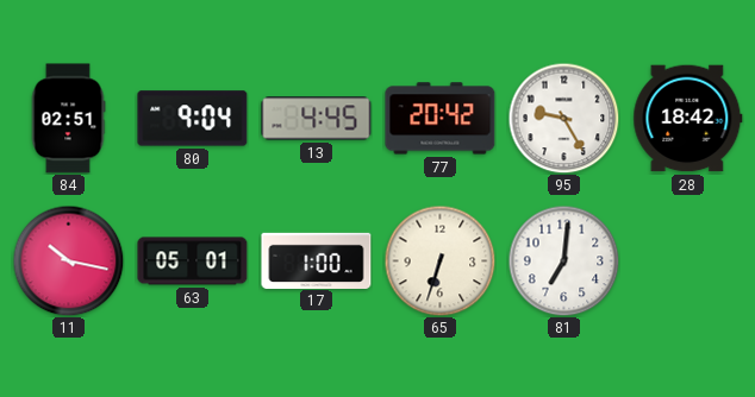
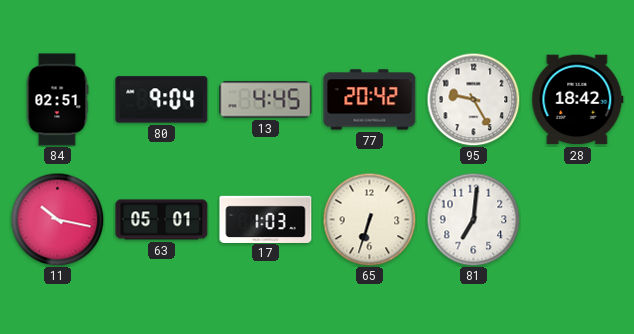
17: 1:00 -> 1:03
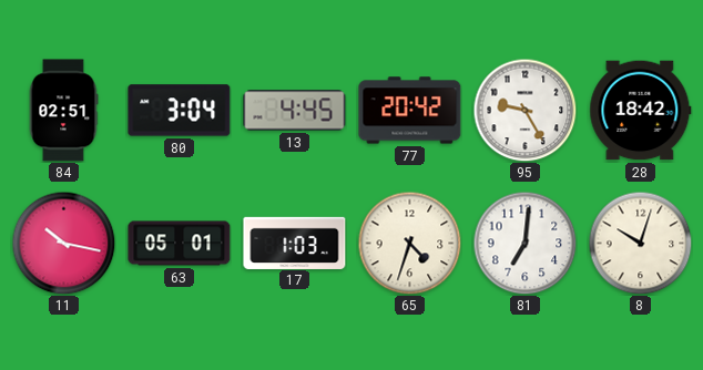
80: 9:04 -> 3:04
65: 6:33 -> 4:33
8: none -> 10:03
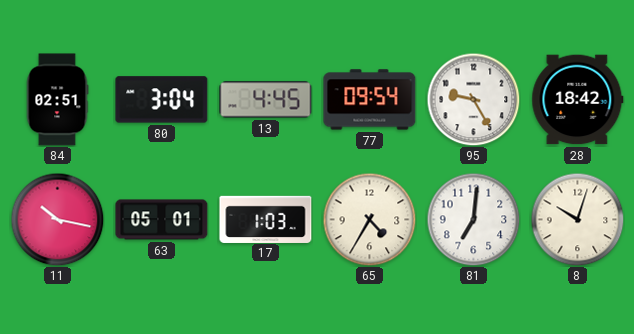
77: 20:42 -> 09:54
65: 4:33 -> 4:35
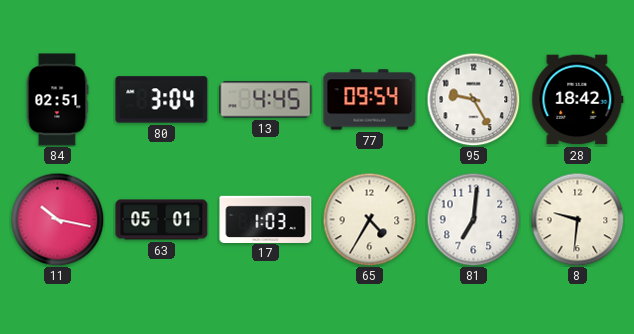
8: 10:03 -> 9:31
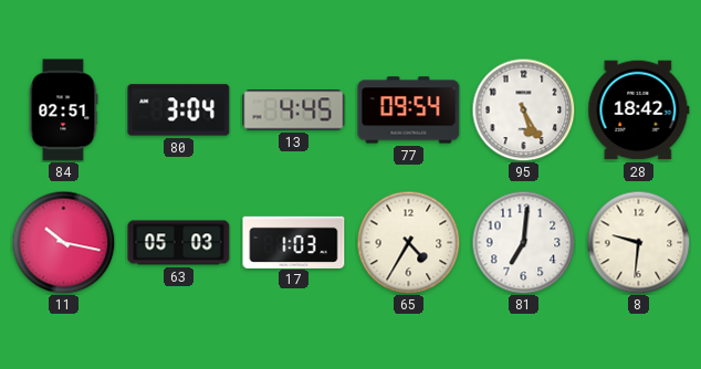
95: 9:25 -> 5:25
63: 05:01 -> 05:03
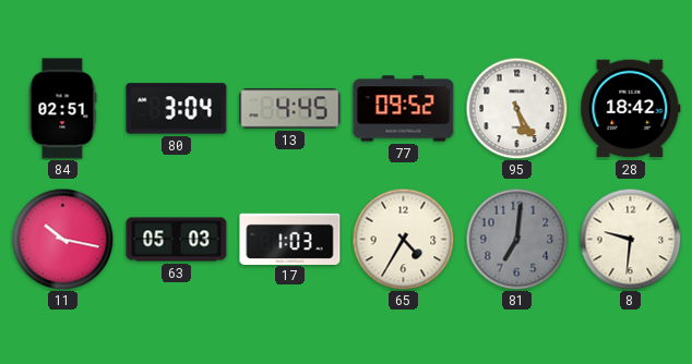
77: 09:54 -> 09:52
81 dial: white -> grey
